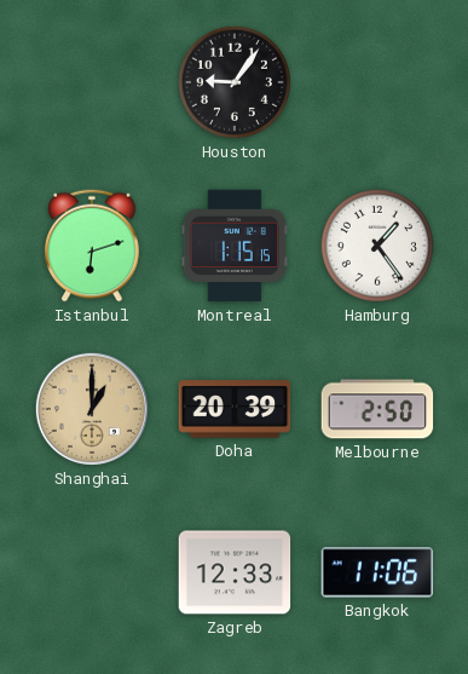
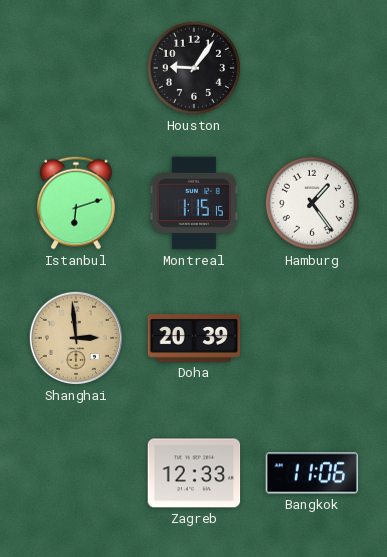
Shanghai: 1:00 -> 2:59
Melbourne: 2:50 -> none
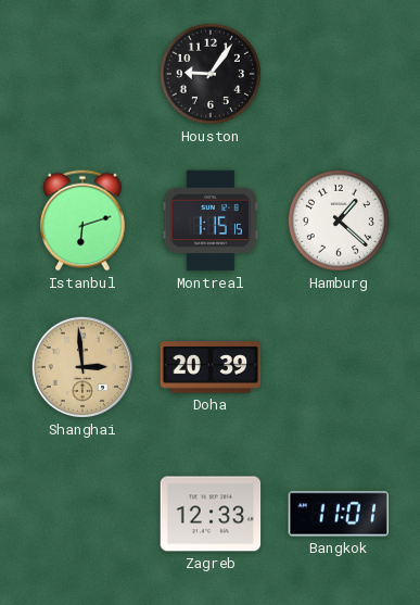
Hamburg: 1:24 -> 1:22
Bangkok: 11:06 -> 11:01
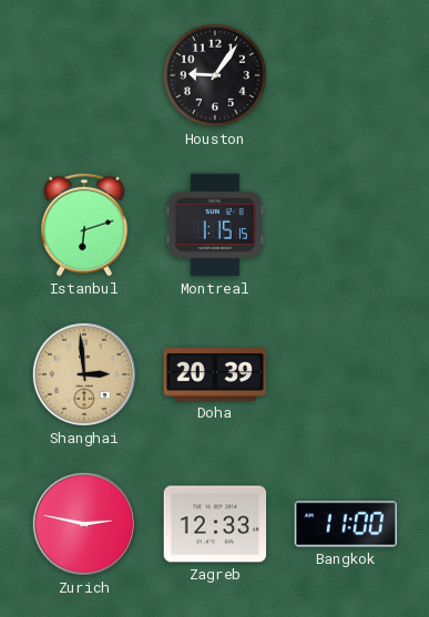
Hamburg: 1:22 -> none
Zurich: none -> 2:47
Bangkok: 11:01 -> 11:00
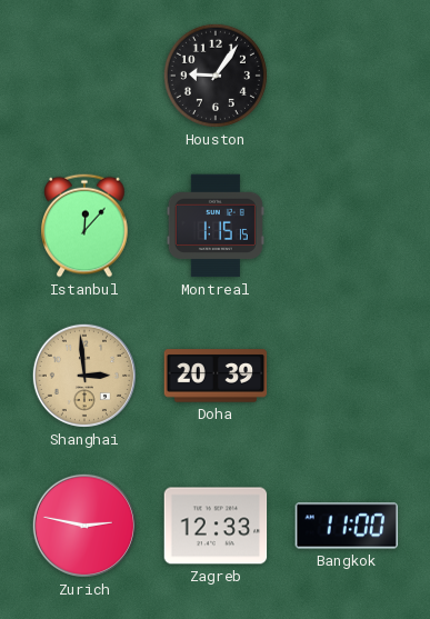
Istanbul: 6:12 -> 12:07
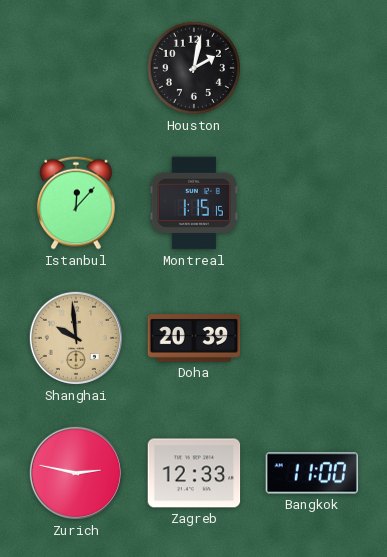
Houston: 9:06 -> 2:02
Shanghai: 2:59 -> 9:59
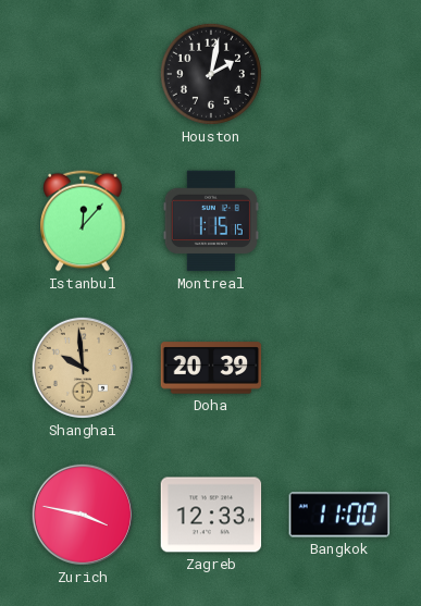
Zurich: 2:47 -> 3:47
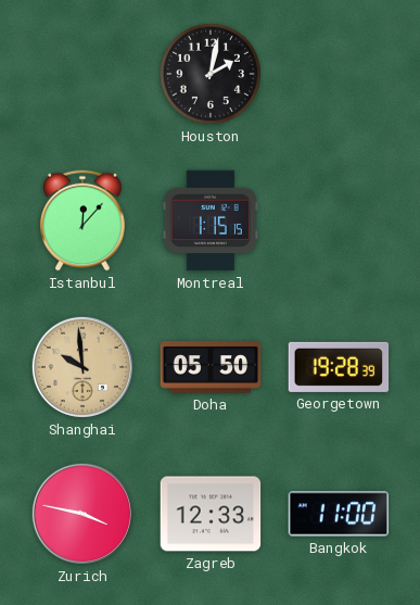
Doha: 20:39 -> 05:50
Georgetown: none -> 19:28
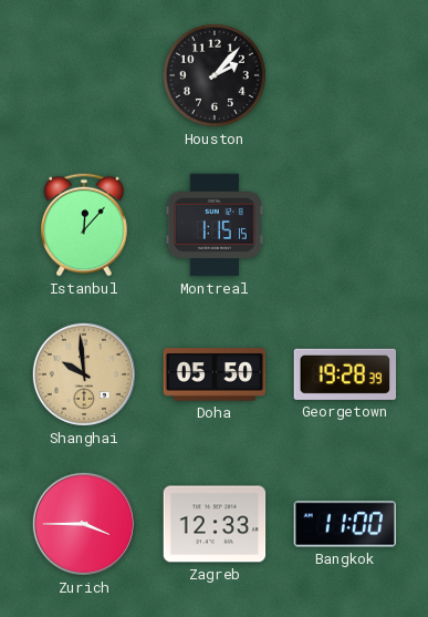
Houston: 2:02 -> 2:07
Zurich: 3:47 -> 3:45
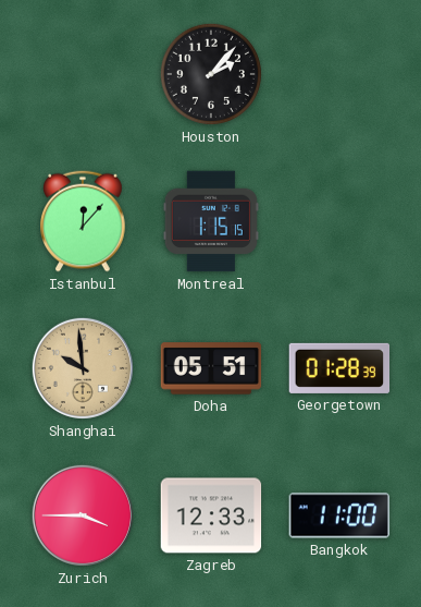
Doha: 05:50 -> 05:51
Georgetown: 19:28 -> 01:28
